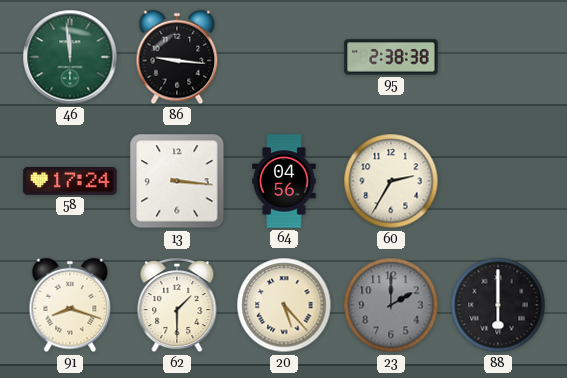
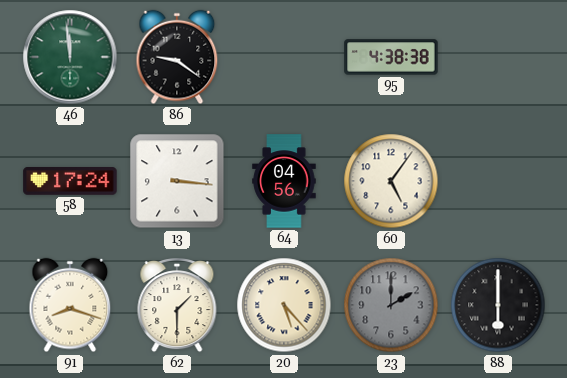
86: 9:16 -> 9:21
95: 2:38 -> 4:38
60: 2:35 -> 5:06
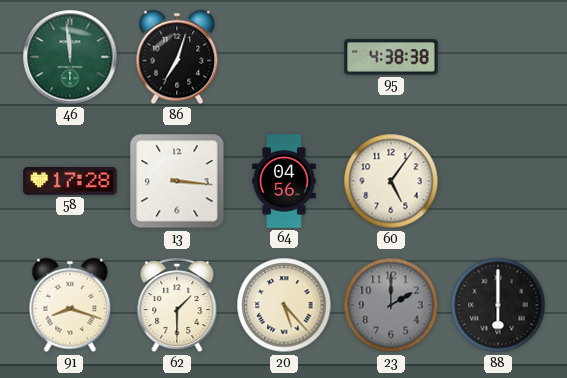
86: 9:21 -> 7:03
58: 17:24 -> 17:28
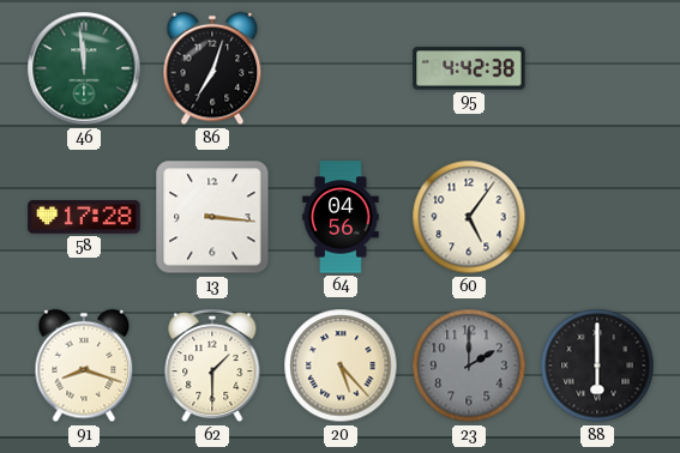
95: 4:38 -> 4:42
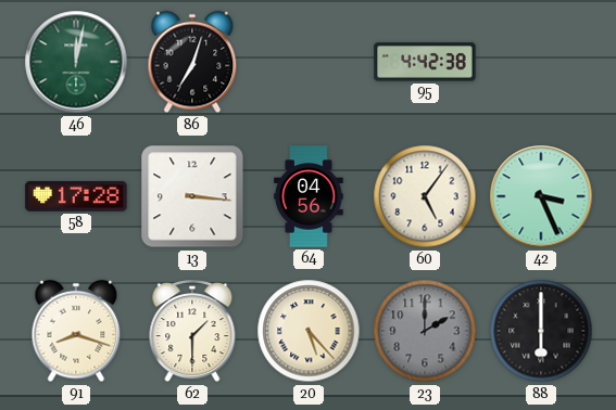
46: 11:59 -> 12:02
42: none -> 3:26
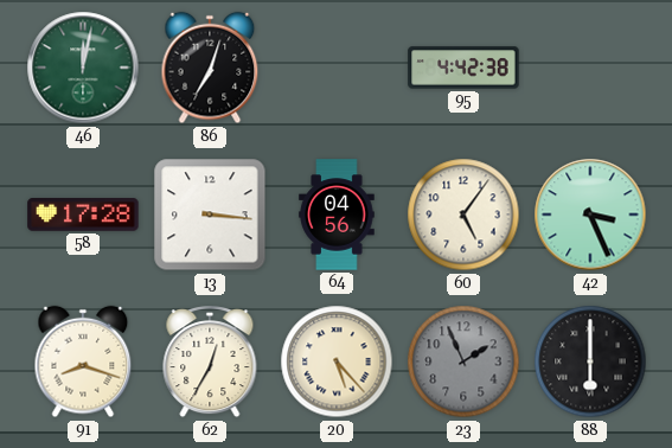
62: 1:30 -> 12:35
23: 2:00 -> 1:56
